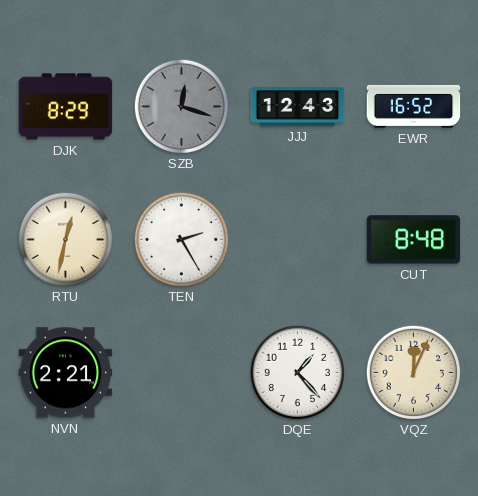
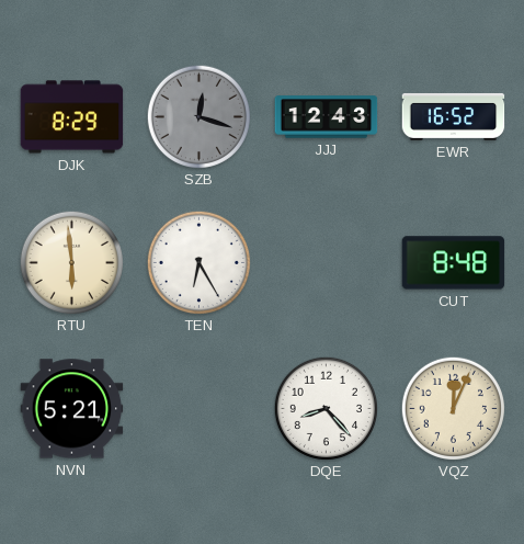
RTU: 12:32 -> 5:59
TEN: 2:25 -> 6:25
NVN: 2:21 -> 5:21
DQE: 1:23 -> 8:23
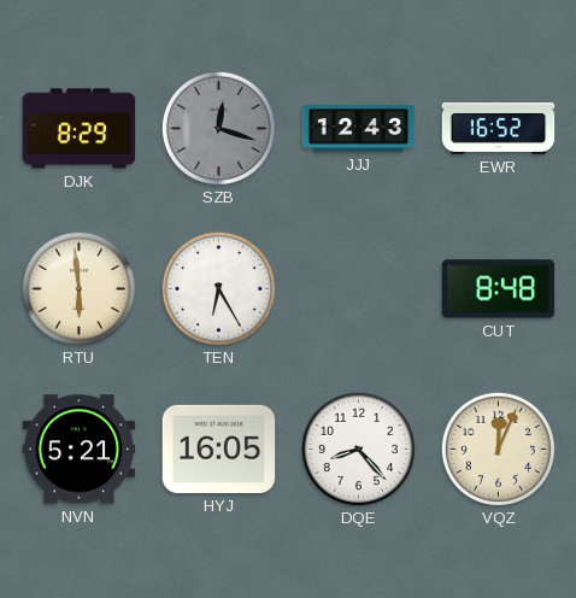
HYJ: none -> 16:05
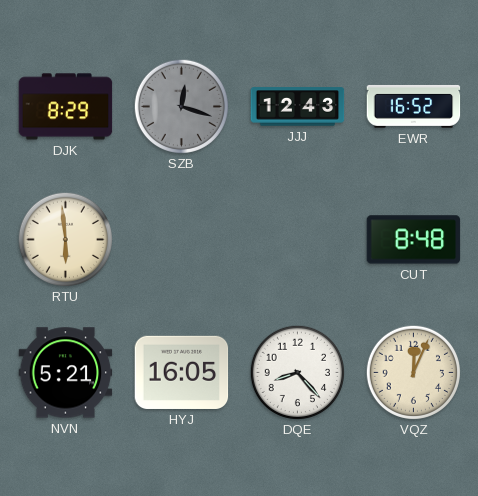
TEN: 6:25 -> none
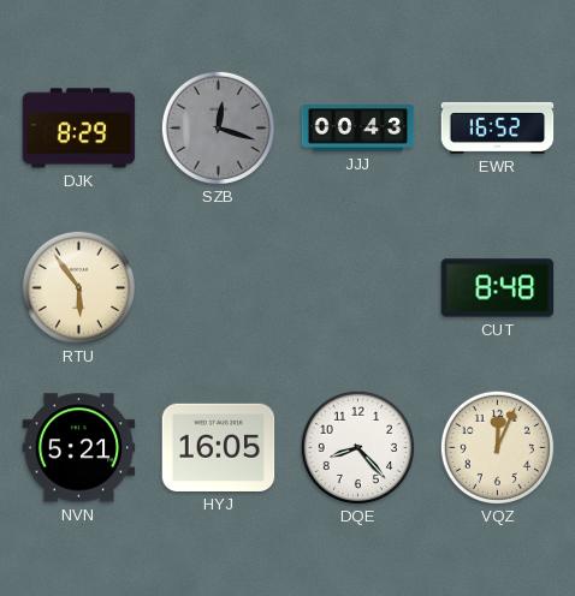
JJJ: 12:43 -> 00:43
RTU: 5:59 -> 5:54
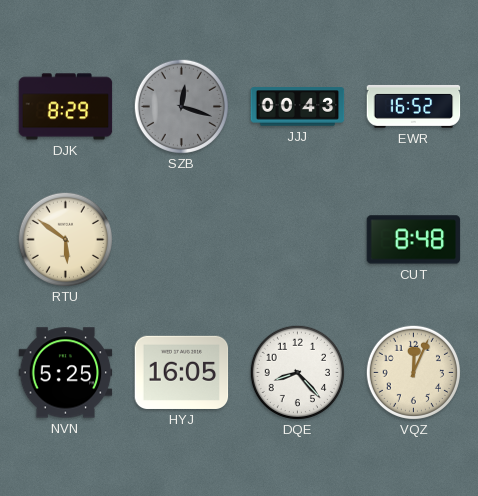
RTU: 5:54 -> 5:51
NVN: 5:21 -> 5:25
